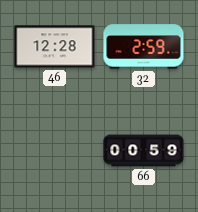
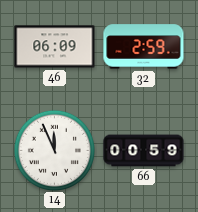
46: 12:28 -> 06:09
14: none -> 11:56
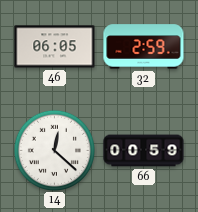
46: 06:09 -> 06:05
14: 11:56 -> 12:22
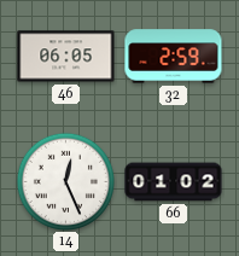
14: 12:22 -> 12:26
66: 00:59 -> 01:02
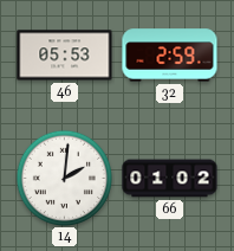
46: 06:05 -> 05:53
14: 12:26 -> 2:01
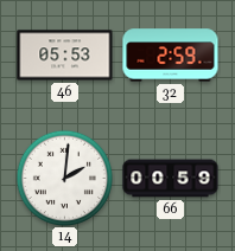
66: 01:02 -> 00:59
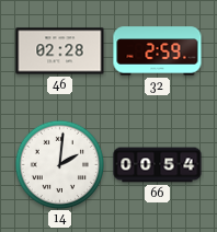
46: 05:53 -> 02:28
66: 00:59 -> 00:54
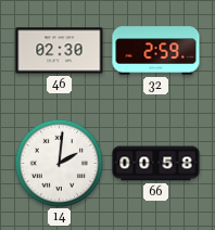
46: 02:28 -> 02:30
66: 00:54 -> 00:58
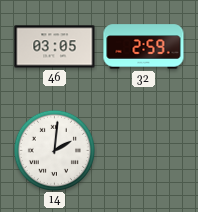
46: 02:30 -> 03:05
66: 00:58 -> none
